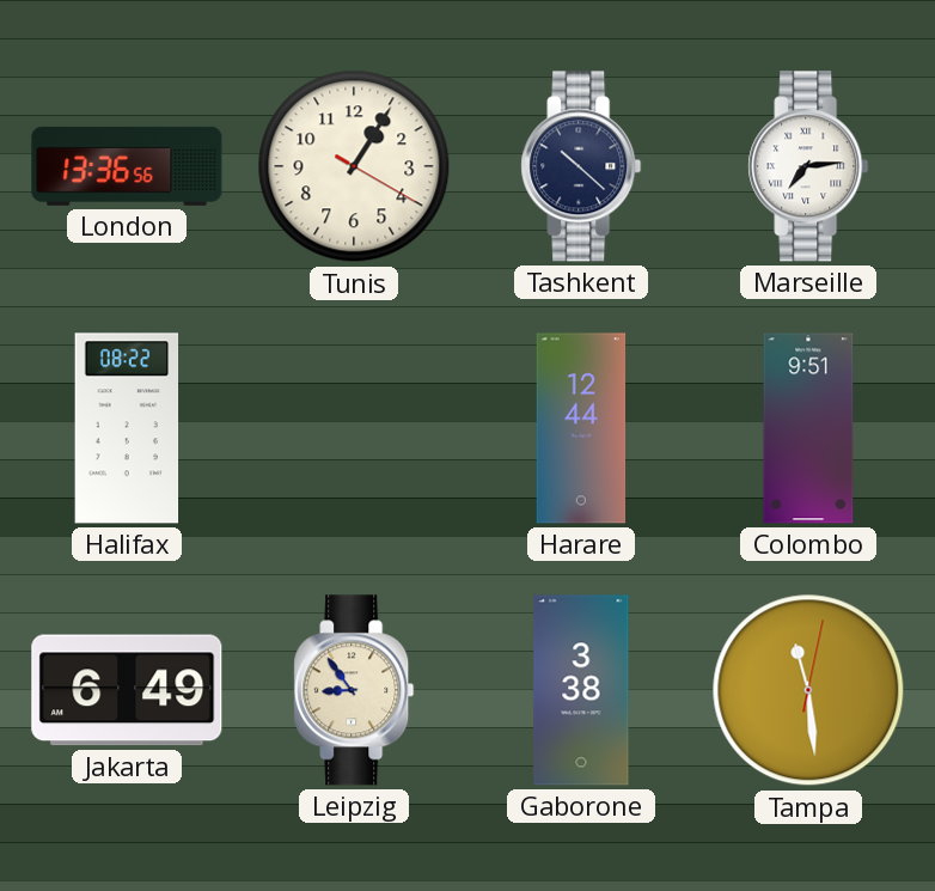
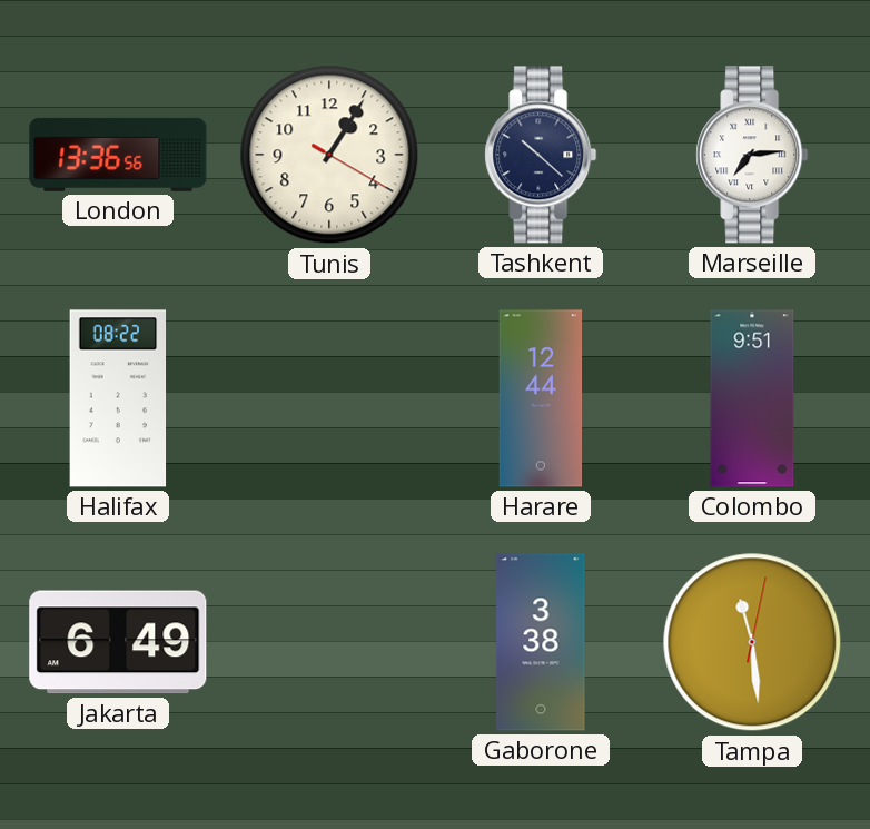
Leipzig: 8:54 -> none
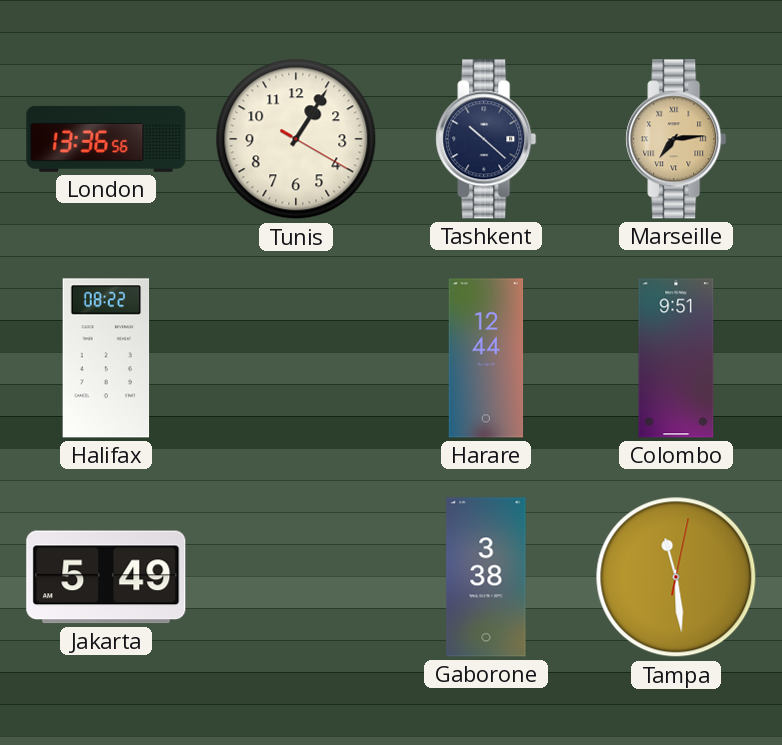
Marseille dial: white -> champagne
Jakarta: 6:49 -> 5:49
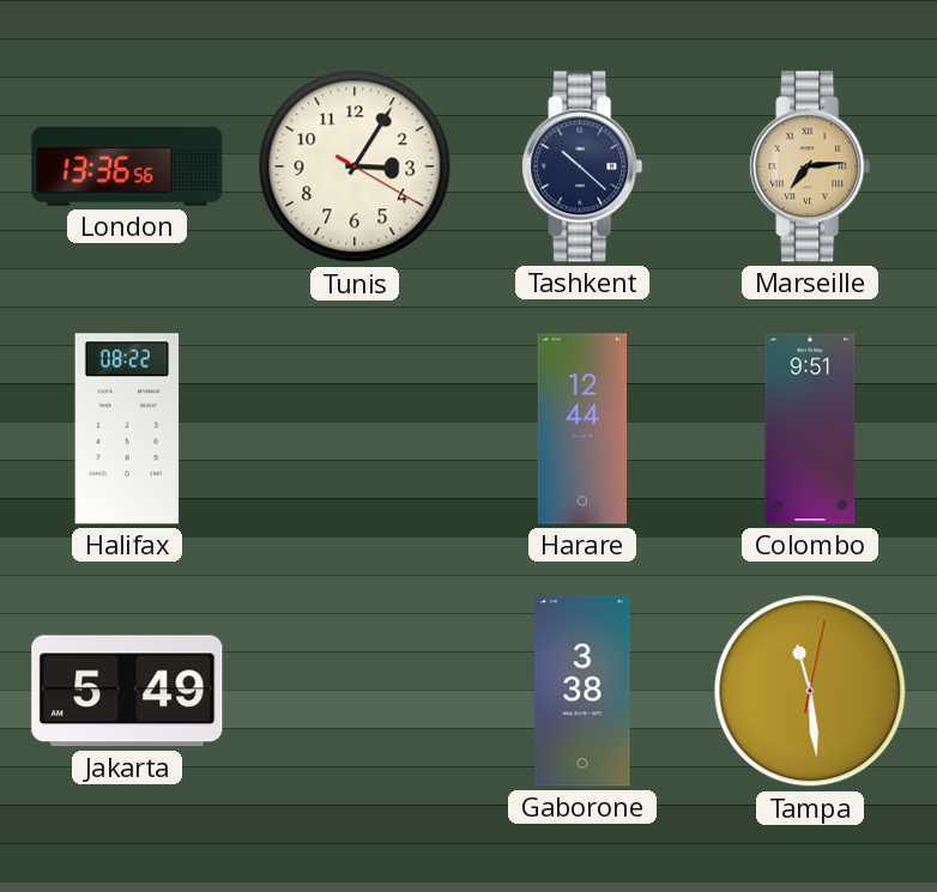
Tunis: 1:05 -> 3:05
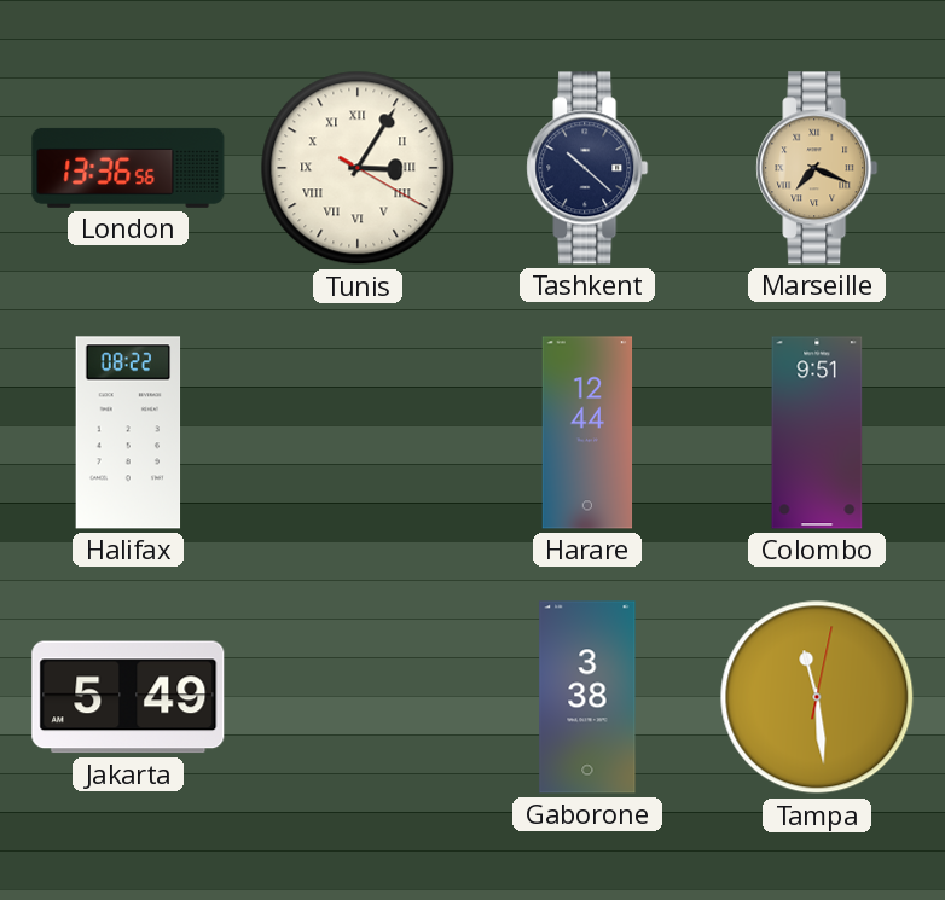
Tunis numerals: Arabic -> Roman
Marseille: 7:14 -> 7:19
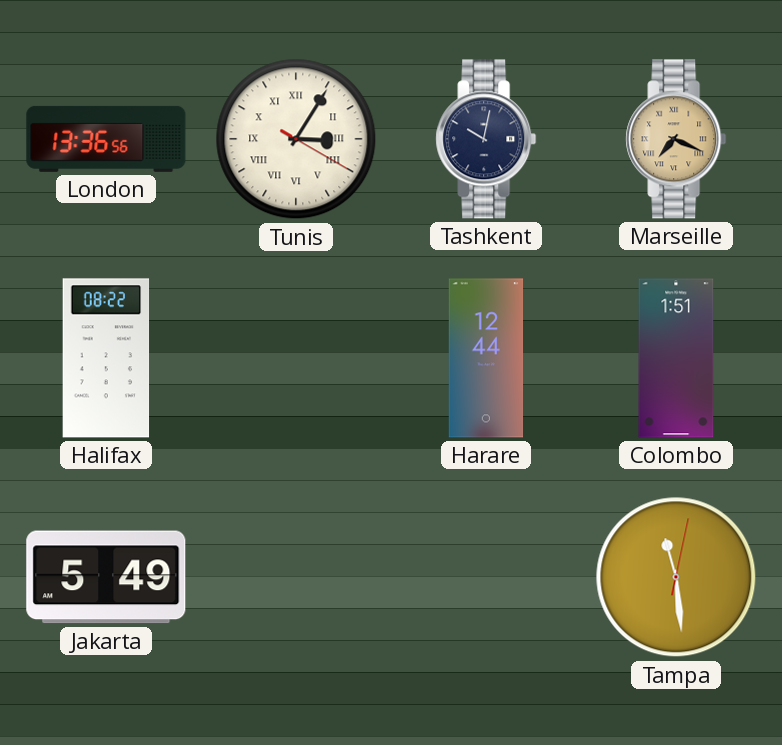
Tashkent: 10:22 -> 10:02
Colombo: 9:51 -> 1:51
Gaborone: 3:38 -> none
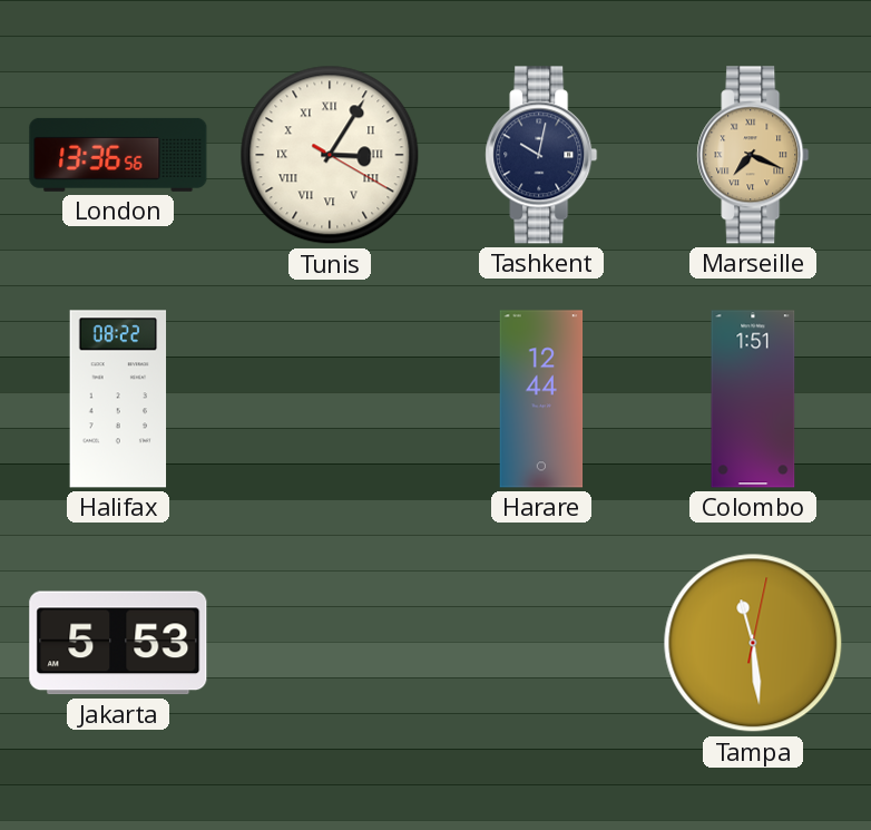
Jakarta: 5:49 -> 5:53
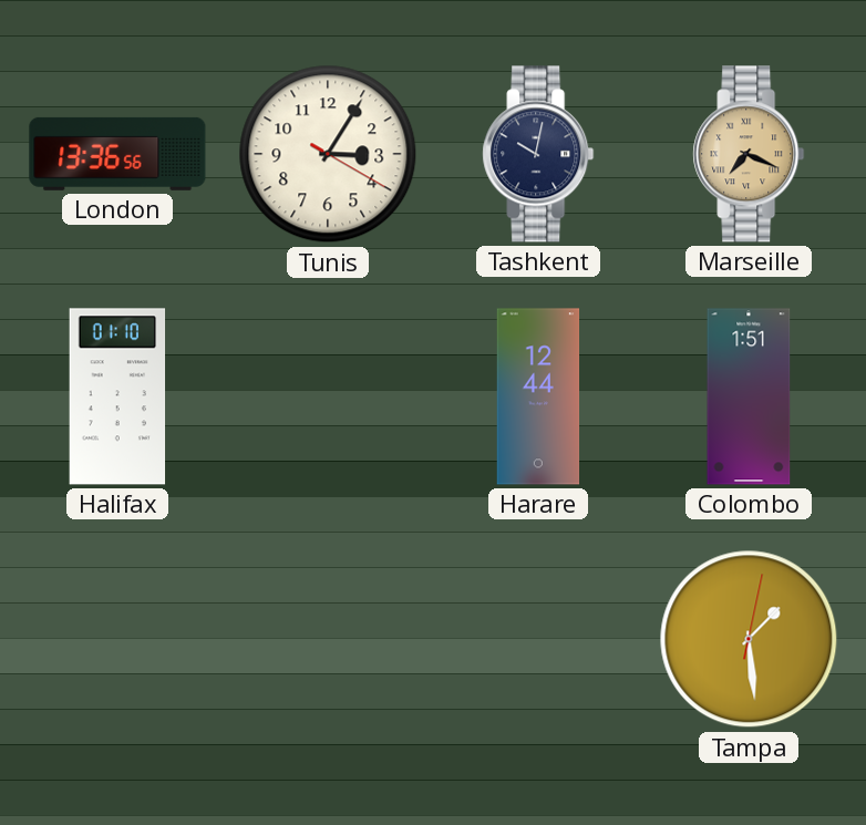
Tunis numerals: Roman -> Arabic
Halifax: 08:22 -> 01:10
Jakarta: 5:53 -> none
Tampa: 11:29 -> 1:29
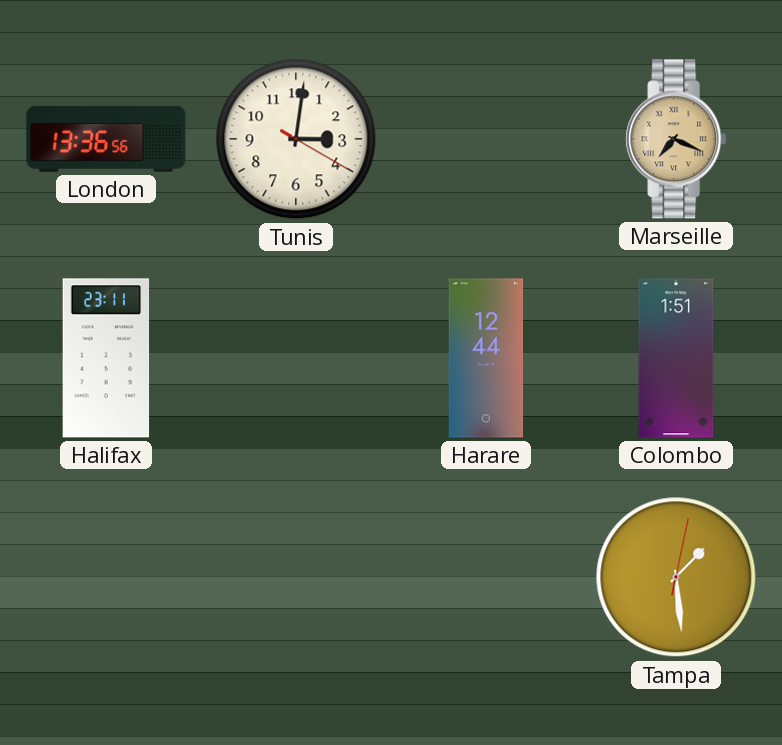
Tunis: 3:05 -> 3:01
Tashkent: 10:02 -> none
Halifax: 01:10 -> 23:11
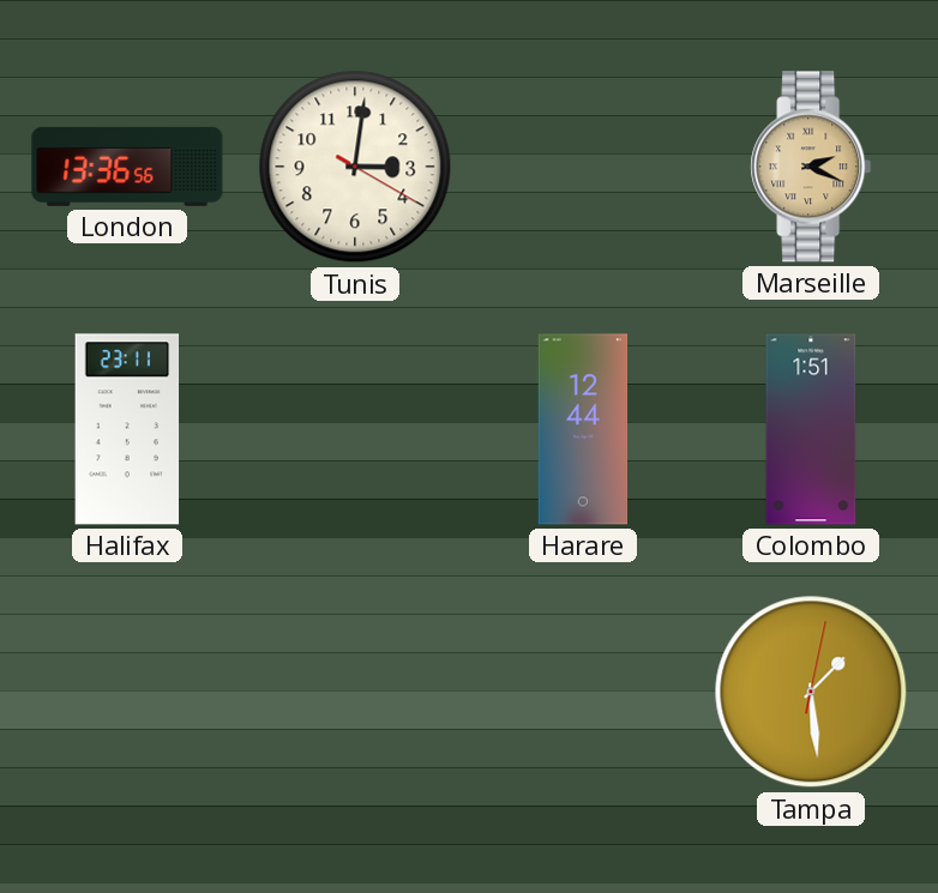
Marseille: 7:19 -> 2:19
